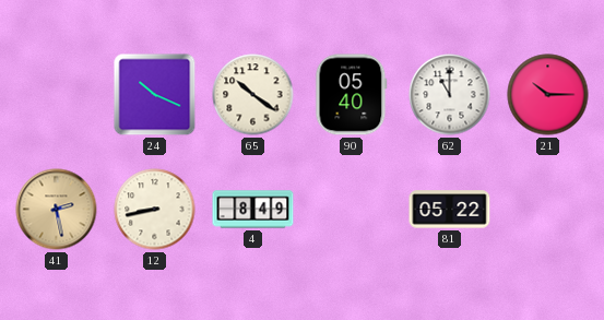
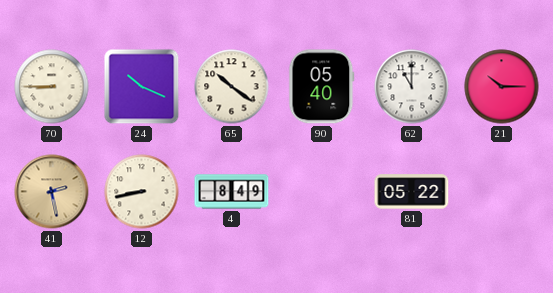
70: none -> 8:45
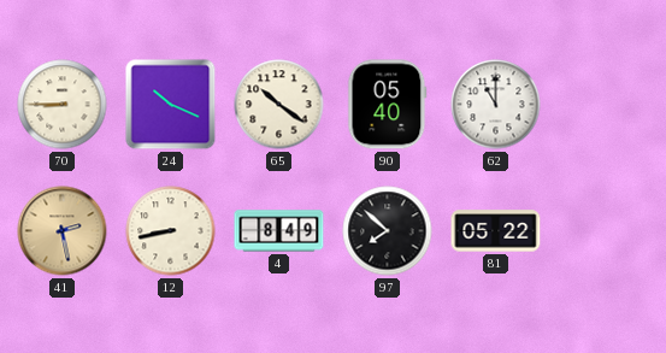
21: 10:15 -> none
97: none -> 7:52
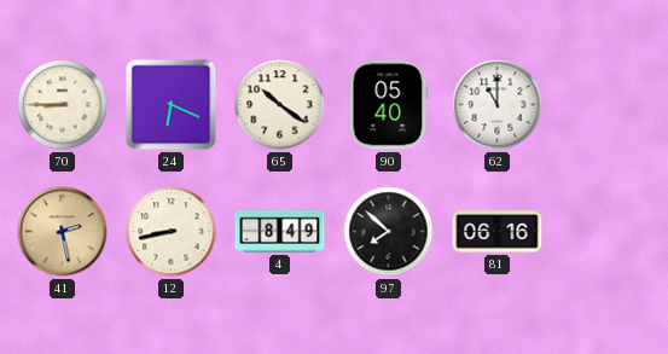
24: 10:19 -> 6:19
81: 05:22 -> 06:16
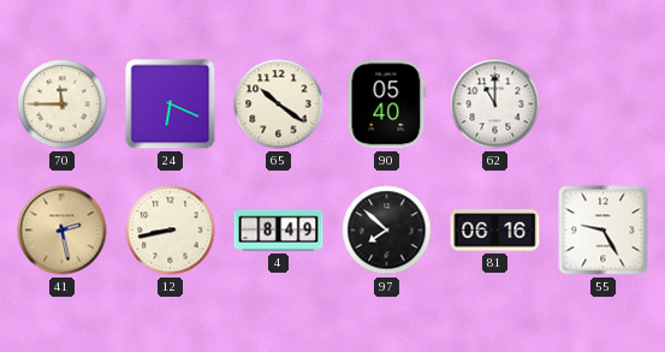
70: 8:45 -> 11:45
55: none -> 9:25
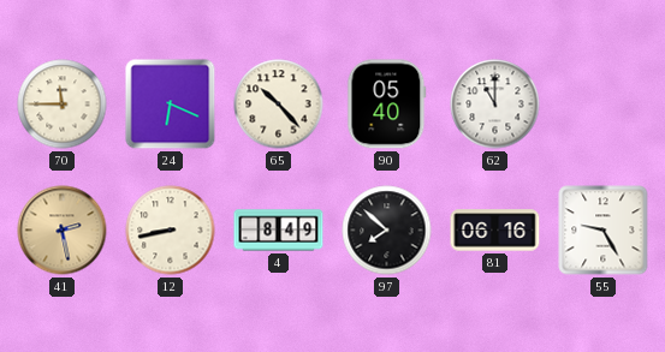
65: 10:21 -> 10:23
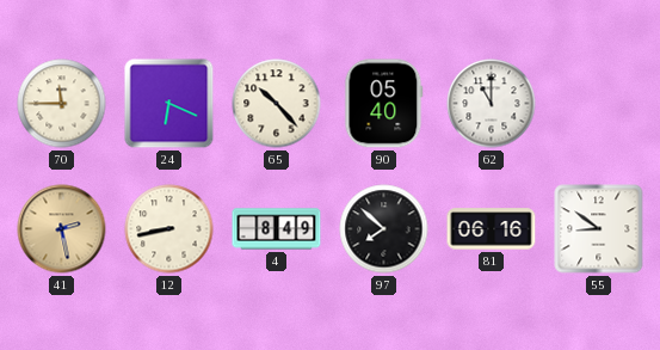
55: 9:25 -> 8:51
